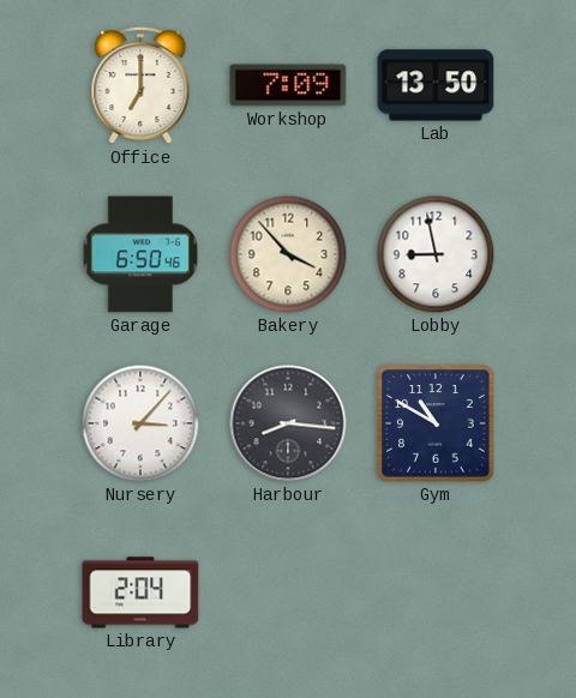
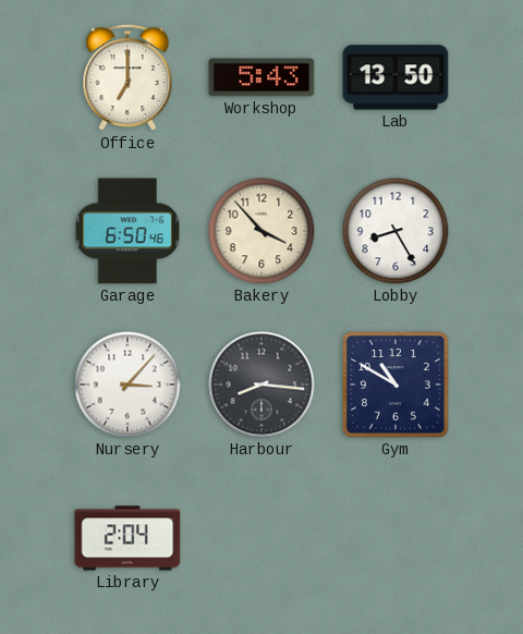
Workshop: 7:09 -> 5:43
Lobby: 8:58 -> 8:25
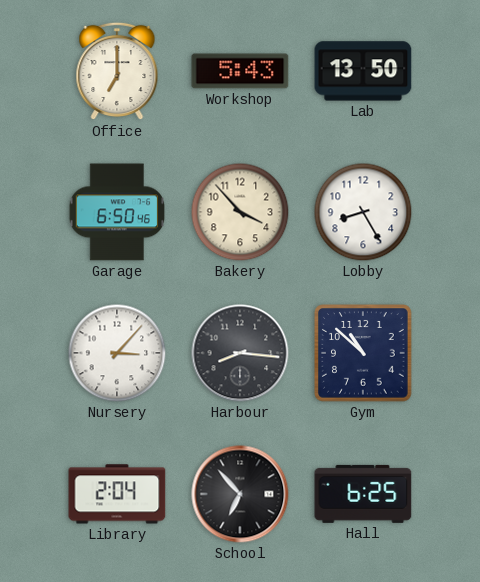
Gym: 10:50 -> 10:52
School: none -> 6:53
Hall: none -> 6:25
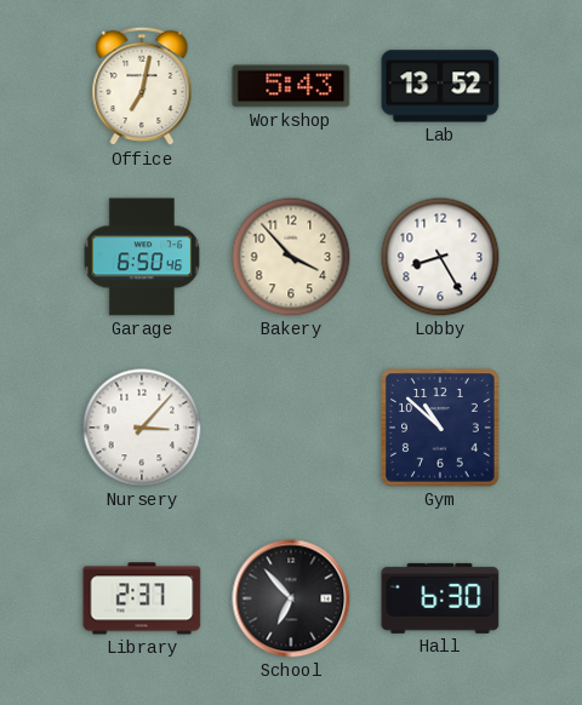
Office: 7:00 -> 7:02
Lab: 13:50 -> 13:52
Harbour: 8:16 -> none
Library: 2:04 -> 2:37
Hall: 6:25 -> 6:30
